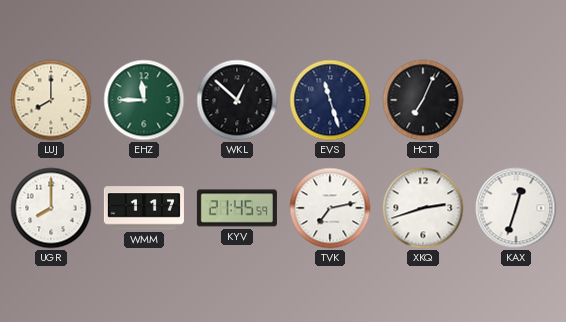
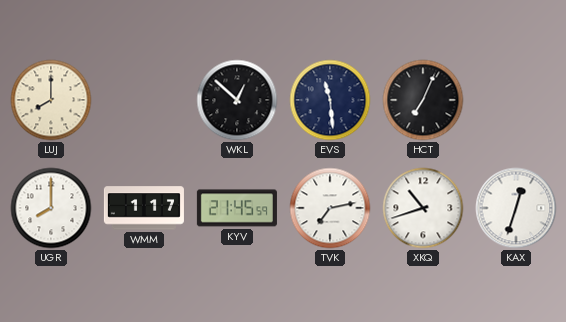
EHZ: 11:45 -> none
EVS: 11:27 -> 11:29
XKQ: 2:42 -> 10:42
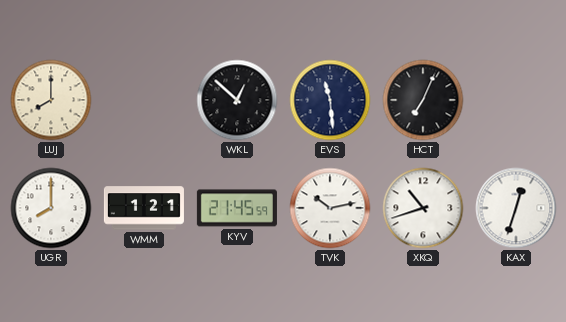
WMM: 1:17 -> 1:21
TVK: 7:13 -> 10:13
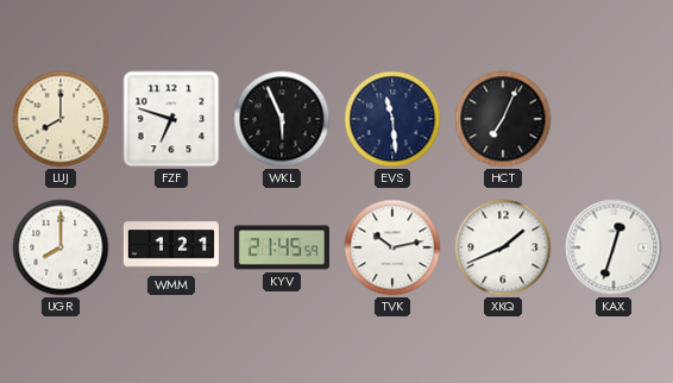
FZF: none -> 6:48
WKL: 12:52 -> 5:56
XKQ: 10:42 -> 1:41
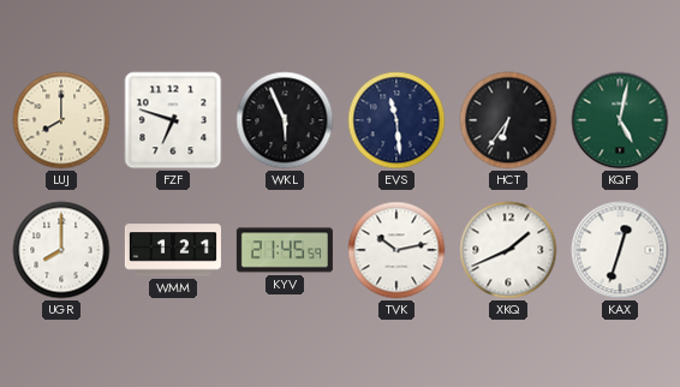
HCT: 7:04 -> 6:36
KQF: none -> 5:02
